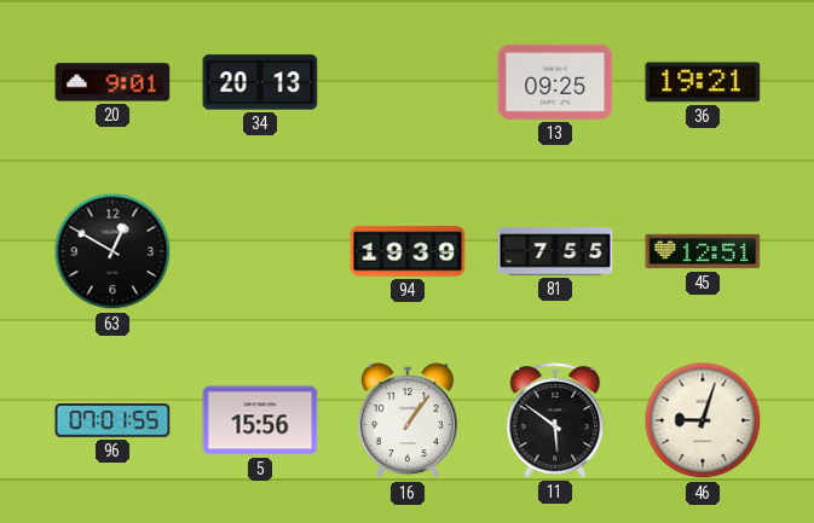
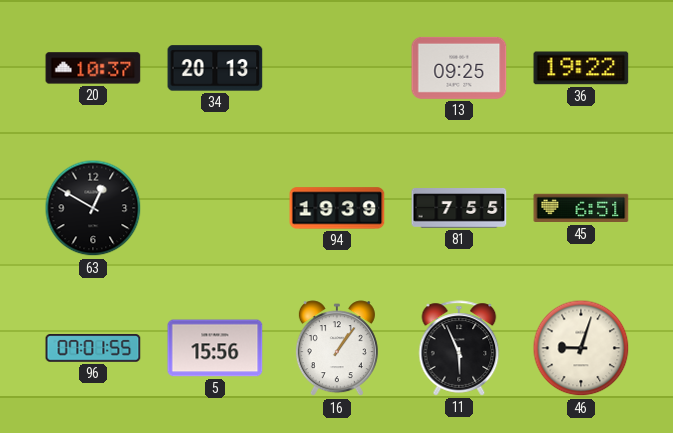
20: 9:01 -> 10:37
36: 19:21 -> 19:22
45: 12:51 -> 6:51
11: 5:51 -> 5:56
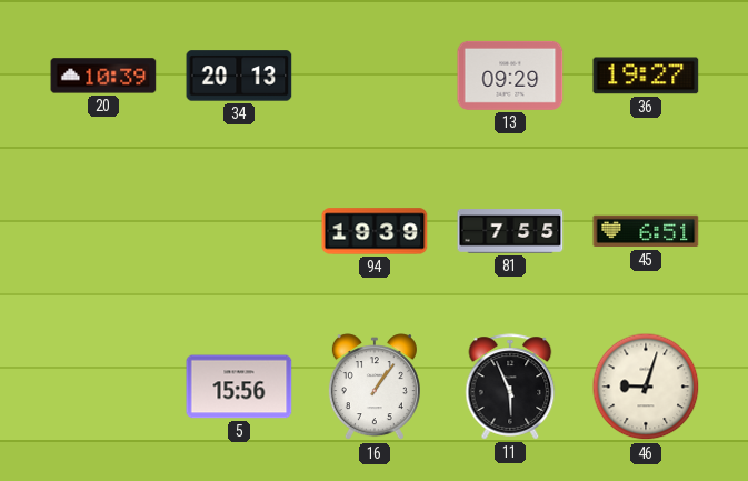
20: 10:37 -> 10:39
13: 09:25 -> 09:29
36: 19:22 -> 19:27
63: 12:50 -> none
96: 07:01 -> none
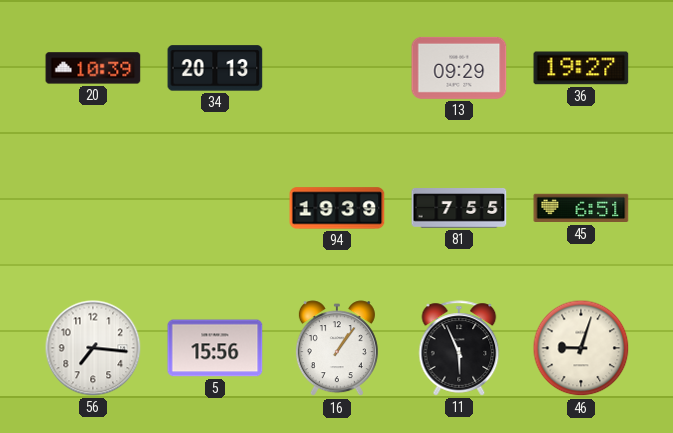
56: none -> 7:16
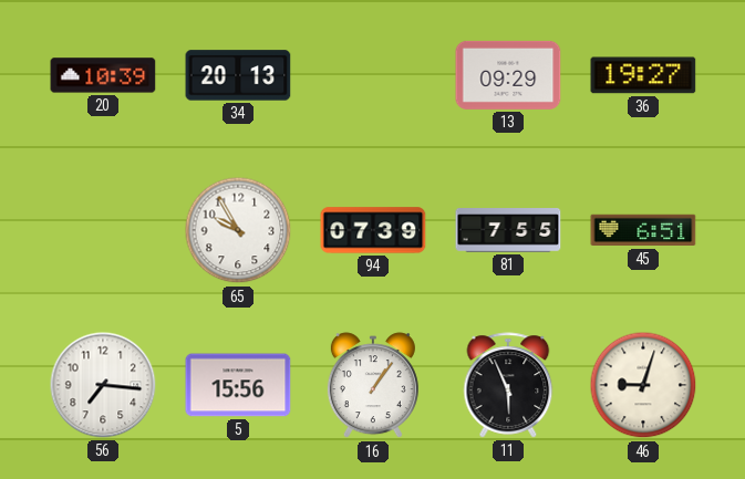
65: none -> 9:55
94: 19:39 -> 07:39
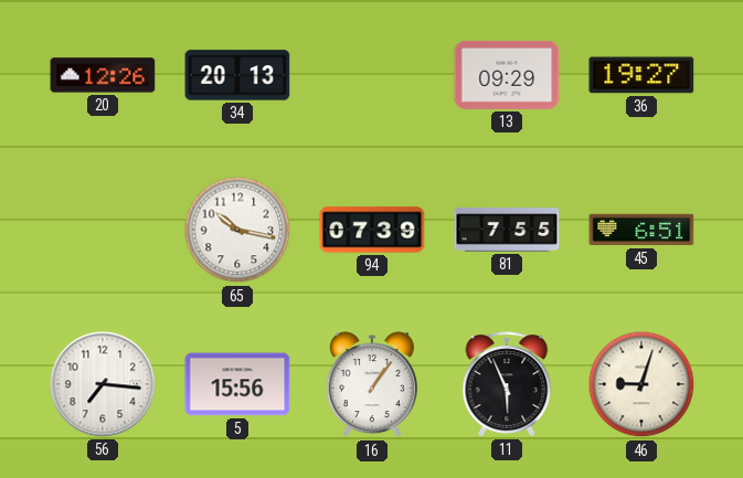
20: 10:39 -> 12:26
65: 9:55 -> 10:17
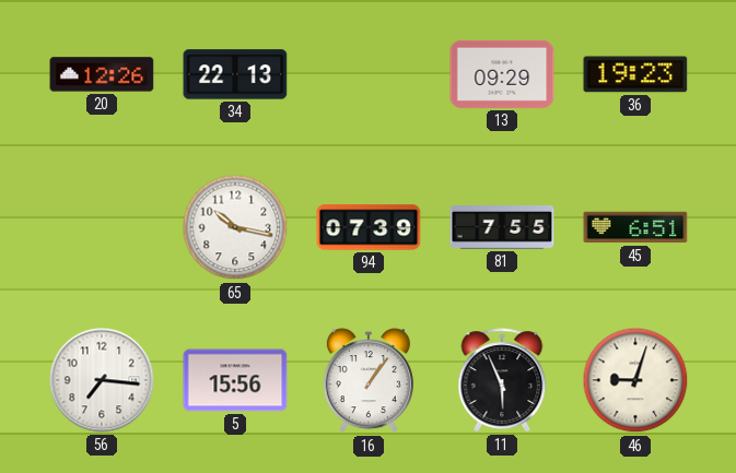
34: 20:13 -> 22:13
36: 19:27 -> 19:23
